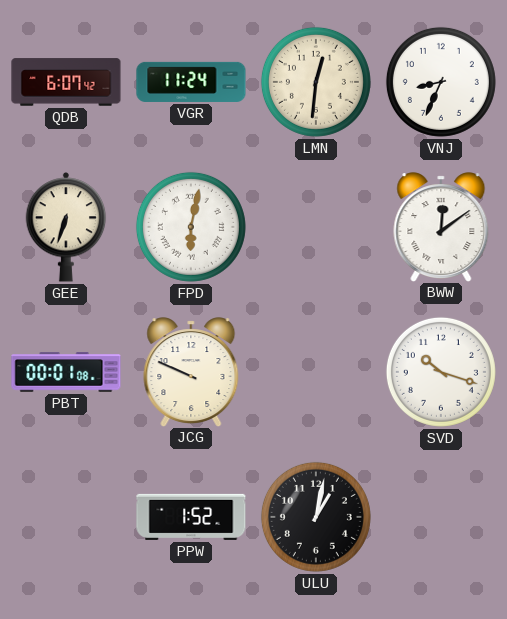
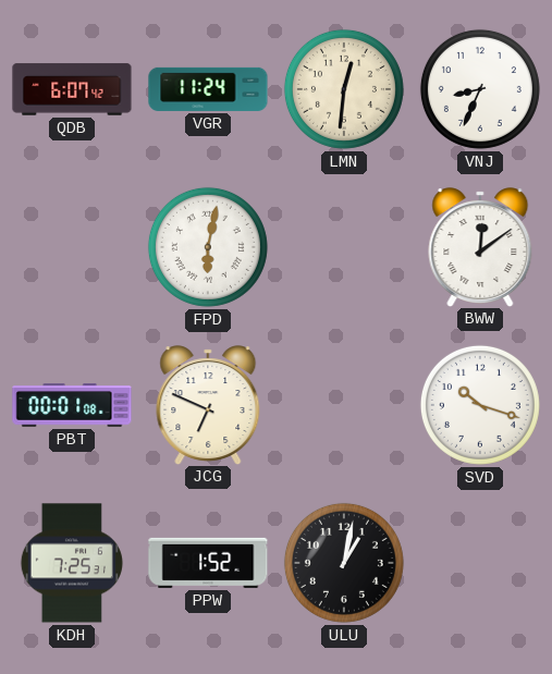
GEE: 6:33 -> none
JCG: 9:49 -> 6:49
KDH: none -> 7:25
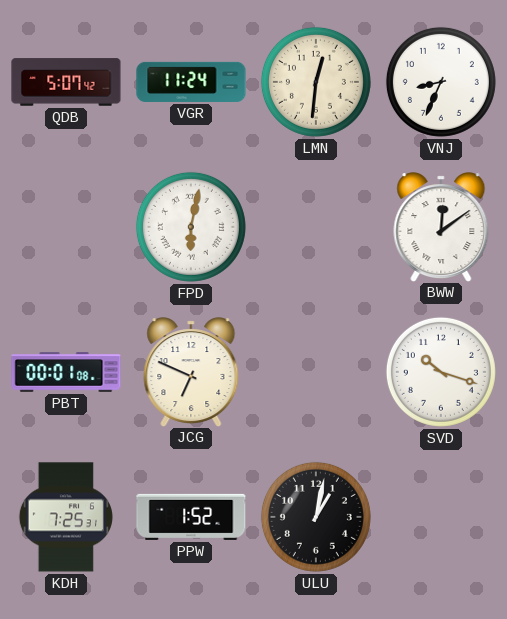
QDB: 6:07 -> 5:07
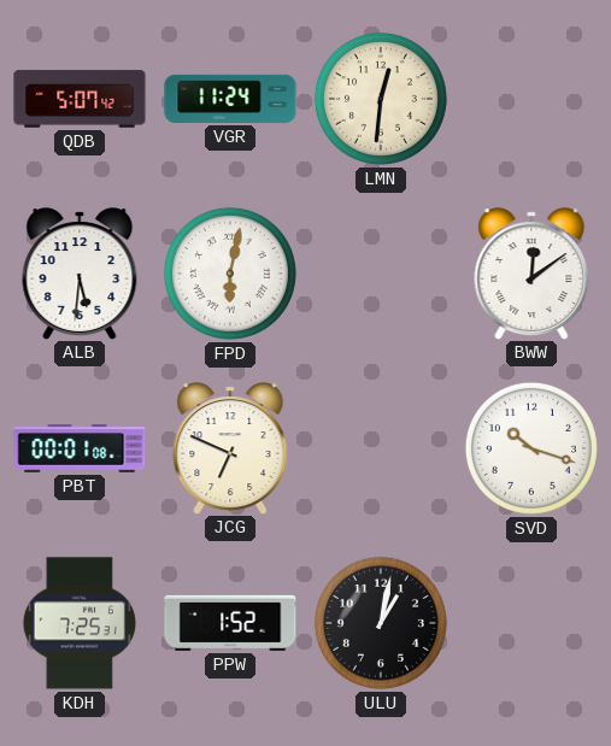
VNJ: 8:34 -> none
ALB: none -> 5:31
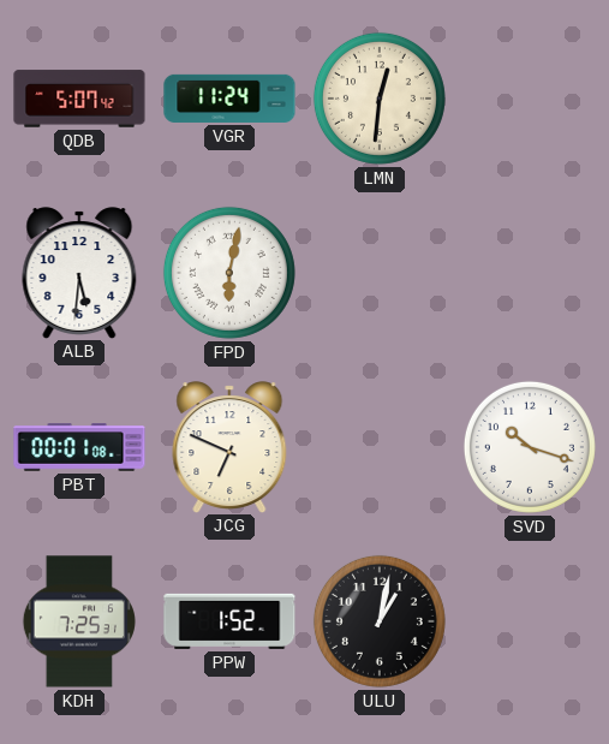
BWW: 12:09 -> none
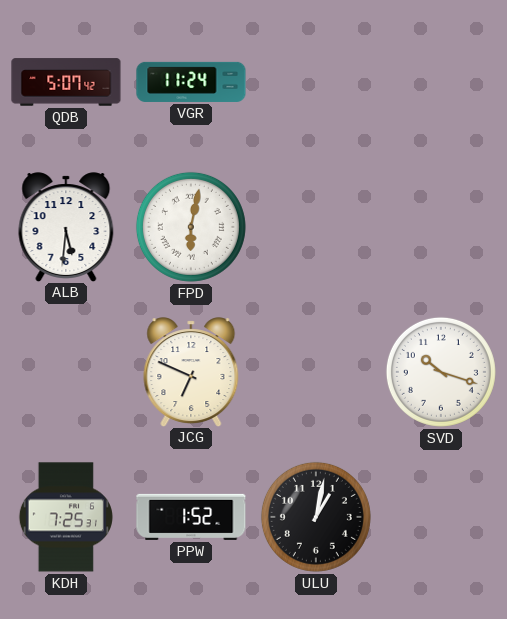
LMN: 12:31 -> none
PBT: 00:01 -> none
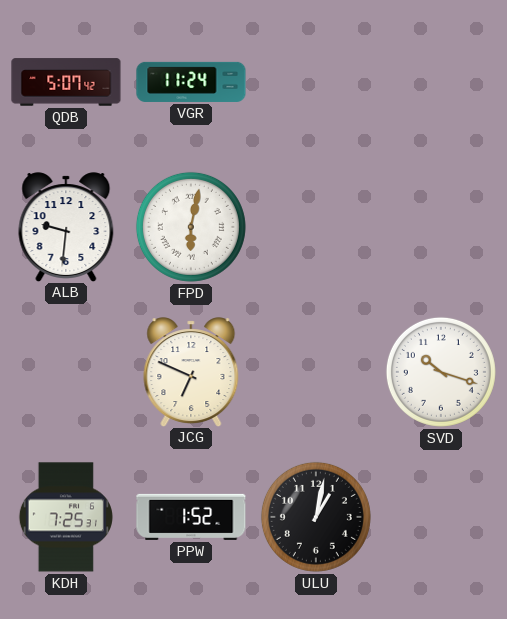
ALB: 5:31 -> 9:31
